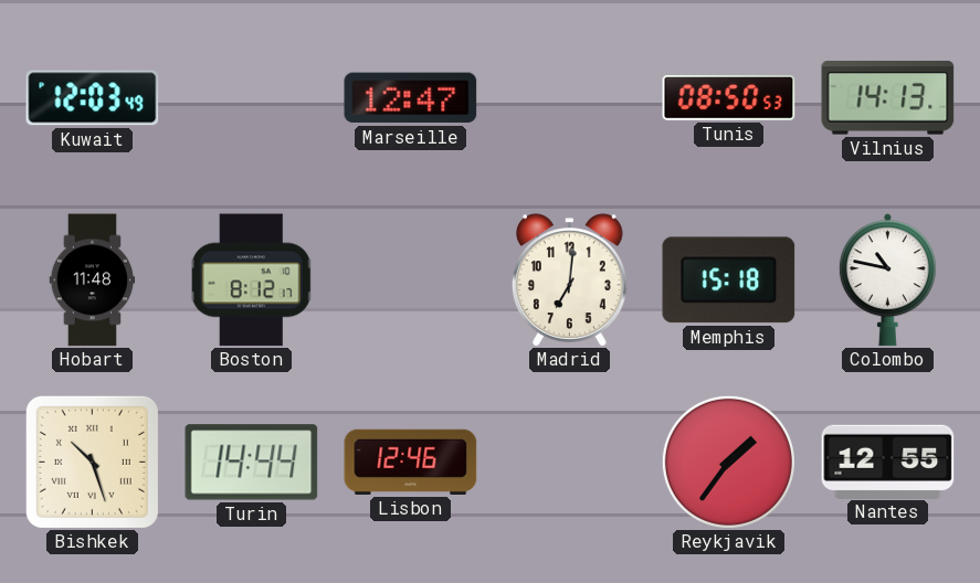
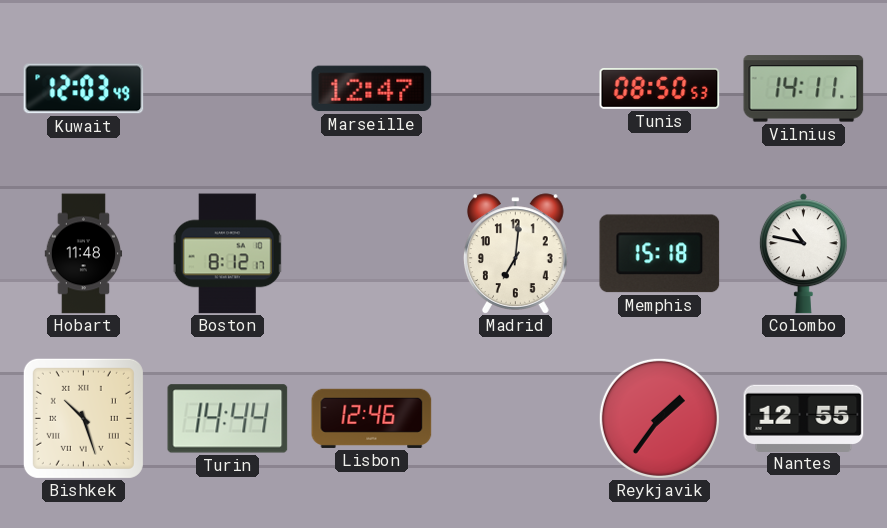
Vilnius: 14:13 -> 14:11
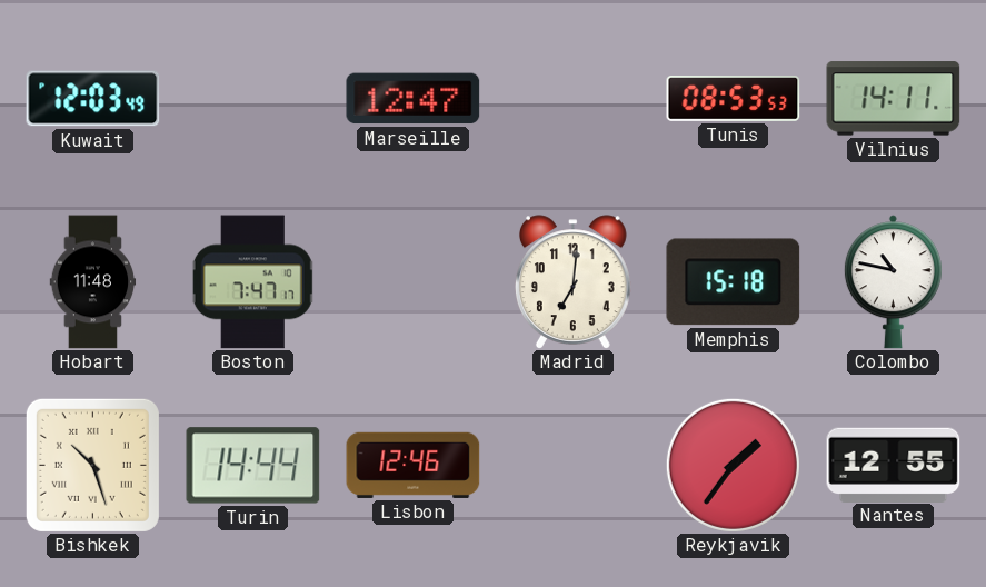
Tunis: 08:50 -> 08:53
Boston: 8:12 -> 7:47
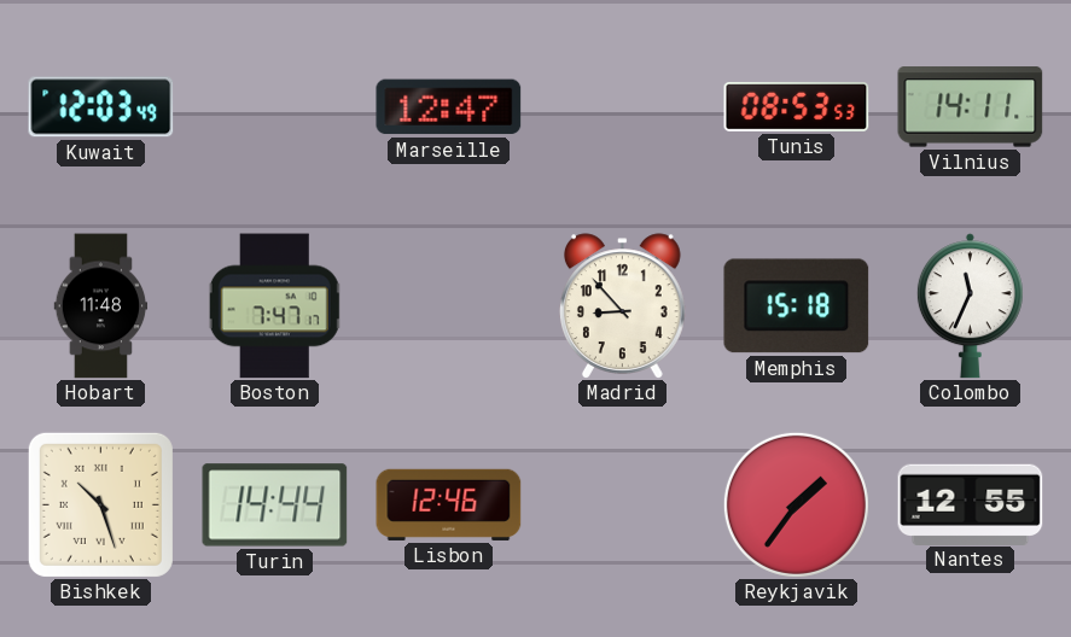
Madrid: 7:01 -> 8:53
Colombo: 10:47 -> 11:34
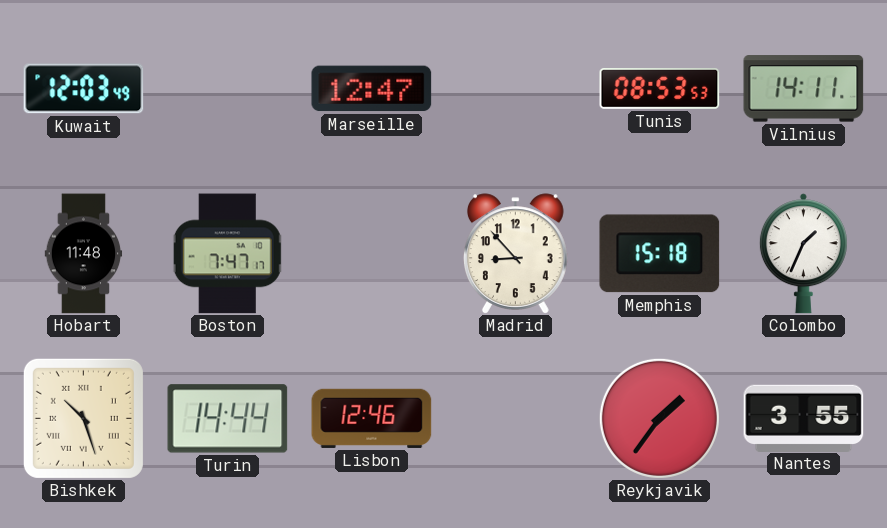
Colombo: 11:34 -> 1:34
Nantes: 12:55 -> 3:55
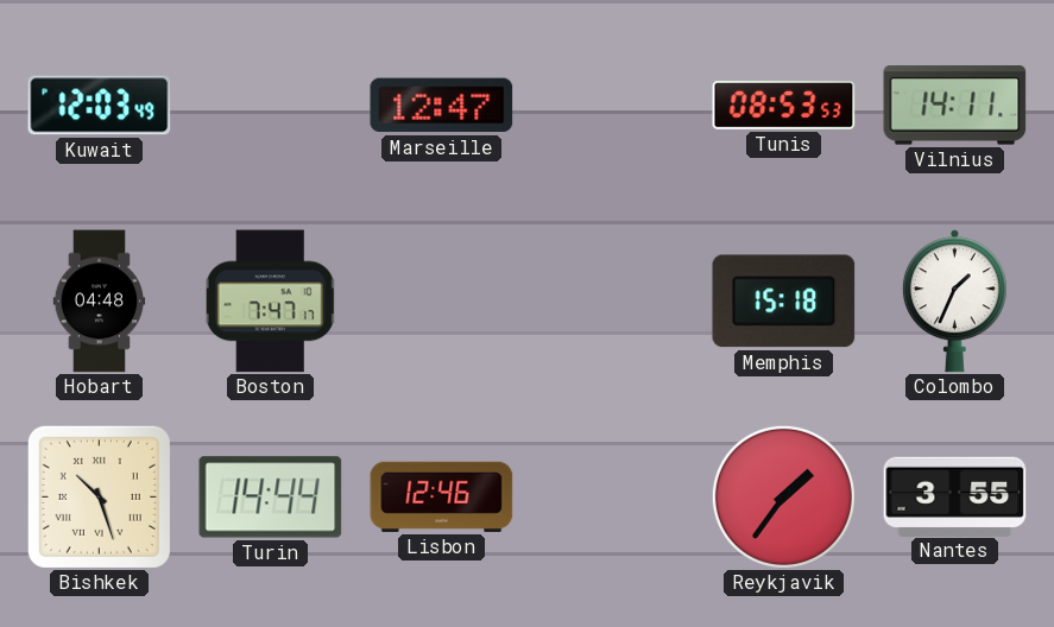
Hobart: 11:48 -> 04:48
Madrid: 8:53 -> none
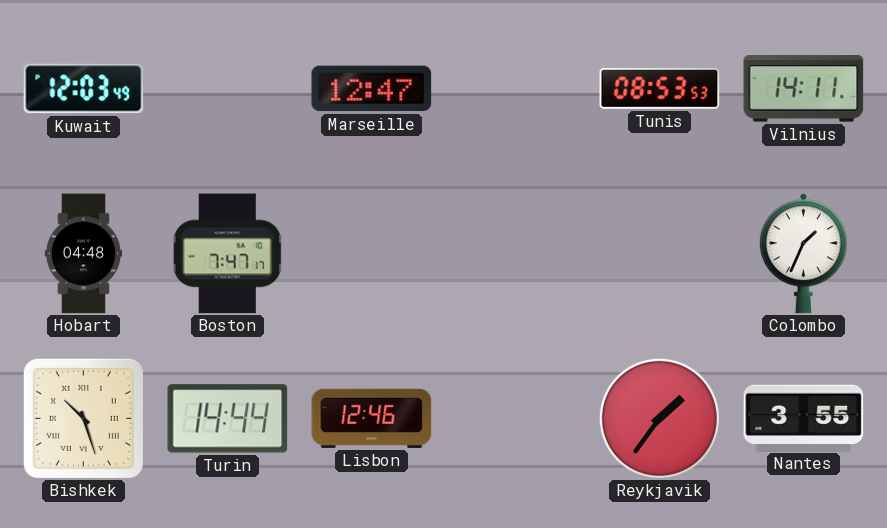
Memphis: 15:18 -> none
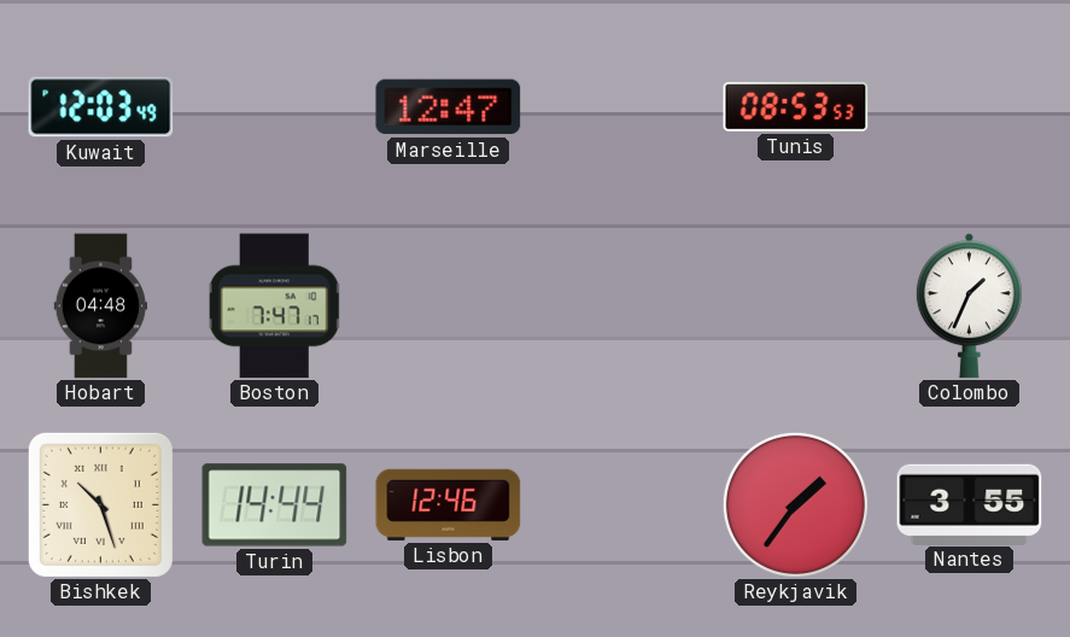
Vilnius: 14:11 -> none
